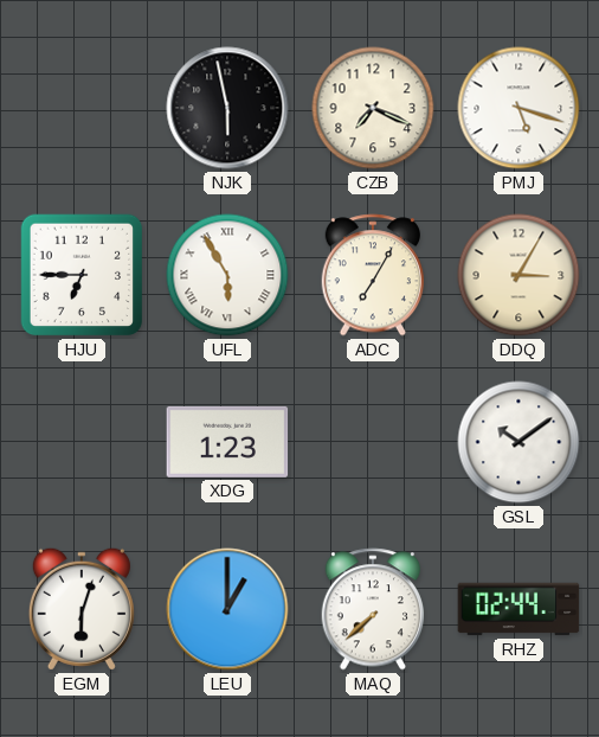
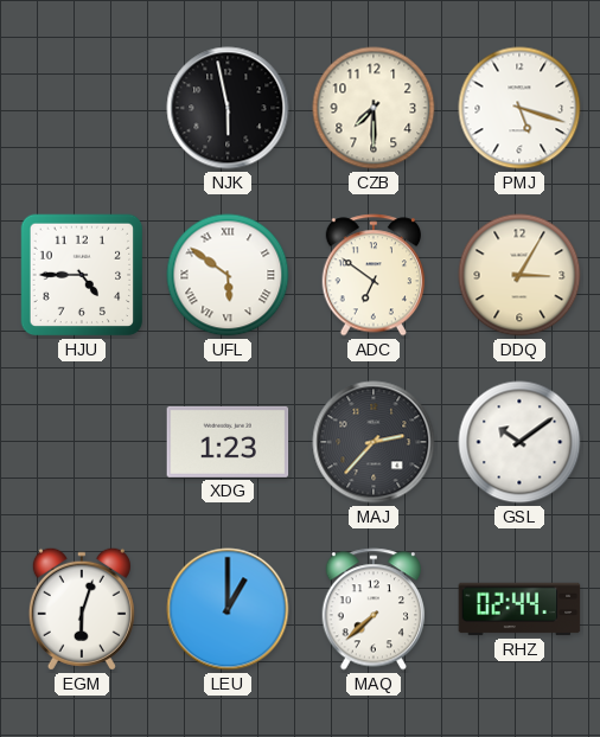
CZB: 7:19 -> 7:30
HJU: 6:45 -> 4:45
UFL: 5:55 -> 5:51
ADC: 7:05 -> 6:51
MAJ: none -> 2:37
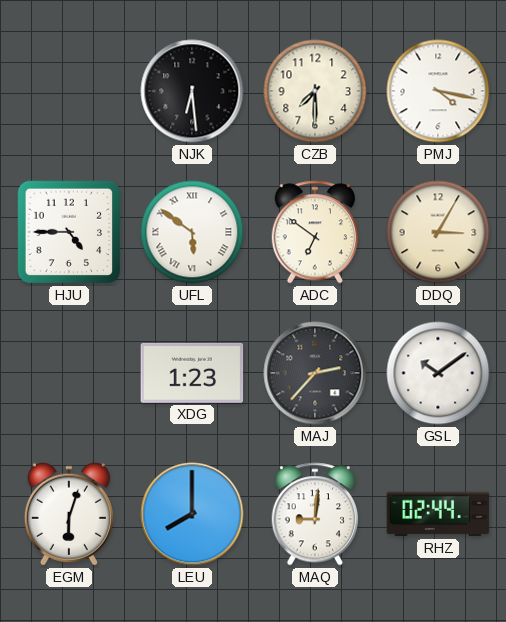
NJK: 5:58 -> 6:29
PMJ: 5:18 -> 4:17
LEU: 1:00 -> 8:00
MAQ: 7:38 -> 9:01
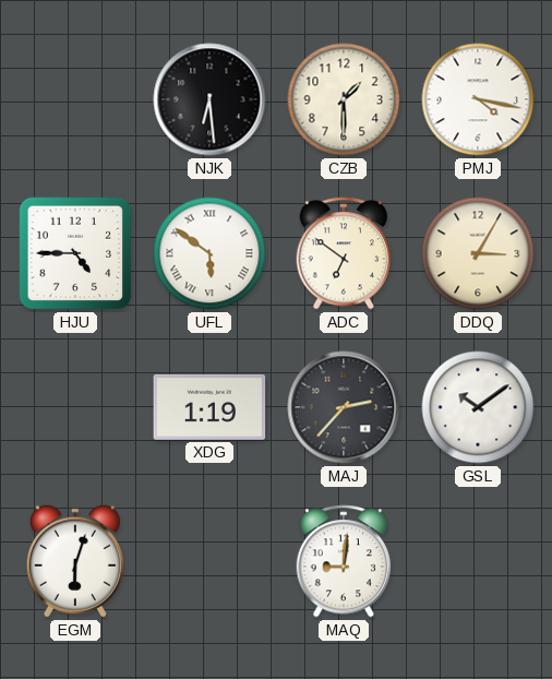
CZB: 7:30 -> 1:30
XDG: 1:23 -> 1:19
LEU: 8:00 -> none
RHZ: 02:44 -> none
